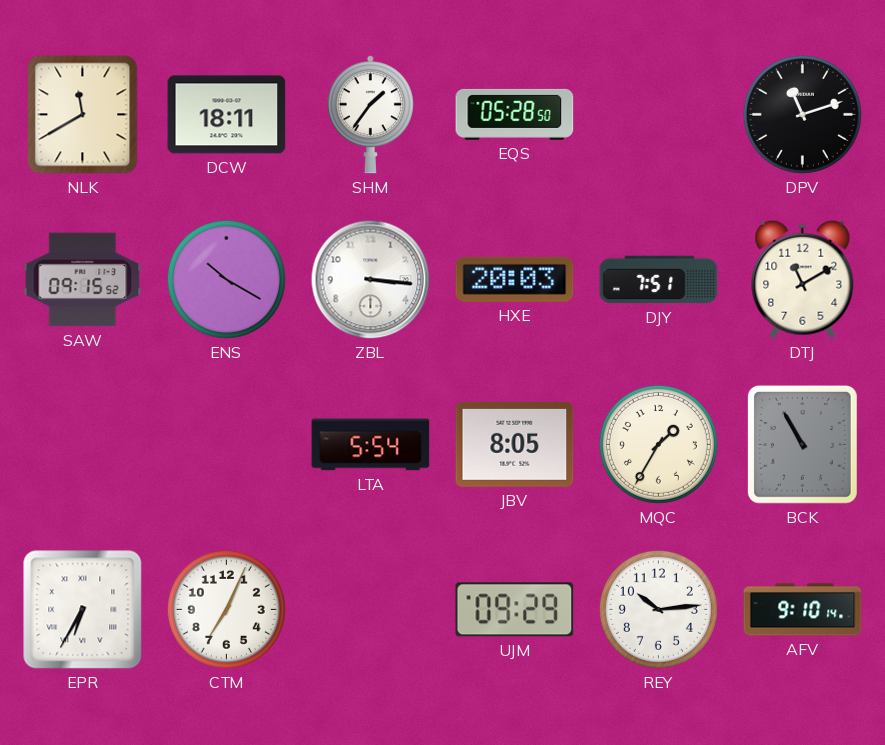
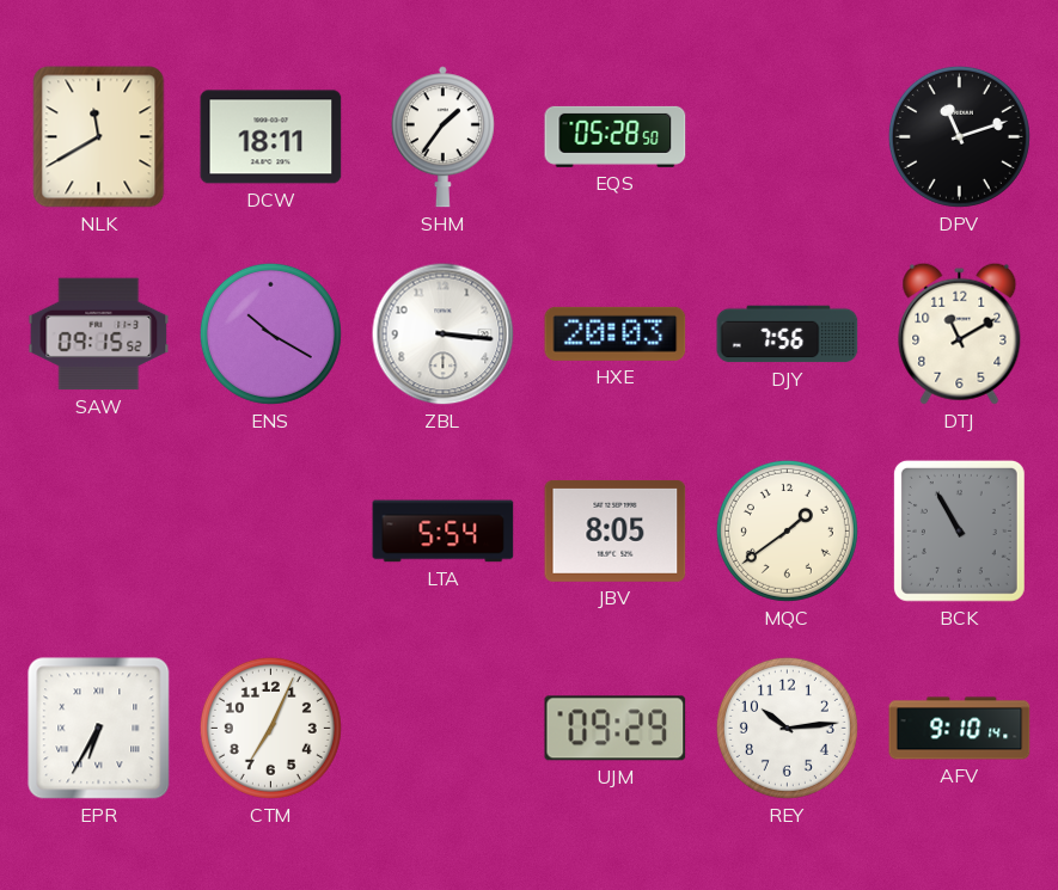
DJY: 7:51 -> 7:56
MQC: 1:35 -> 1:39
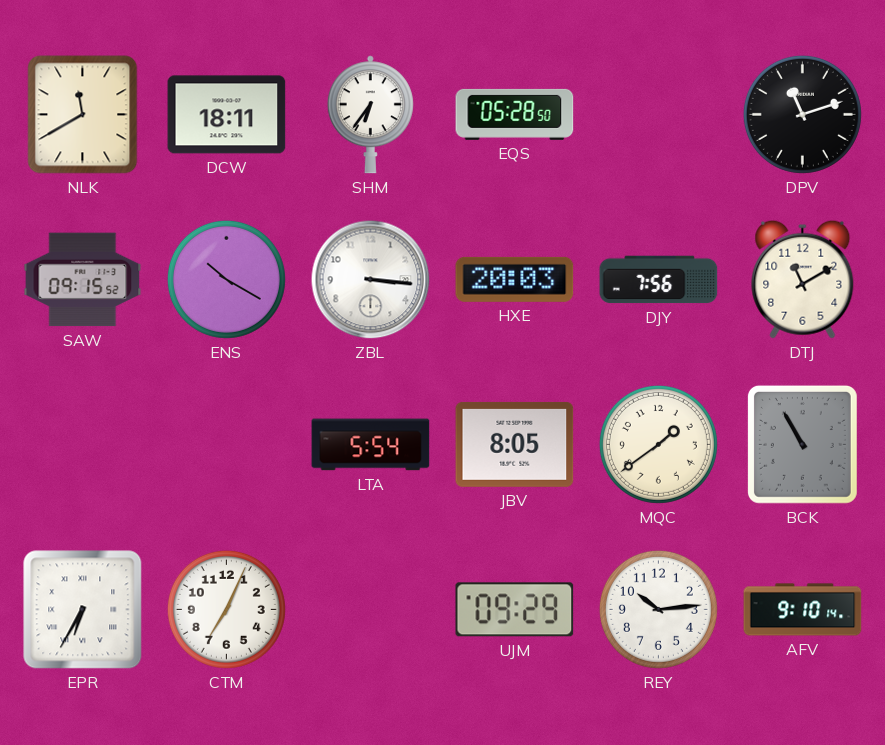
SHM: 1:36 -> 6:36
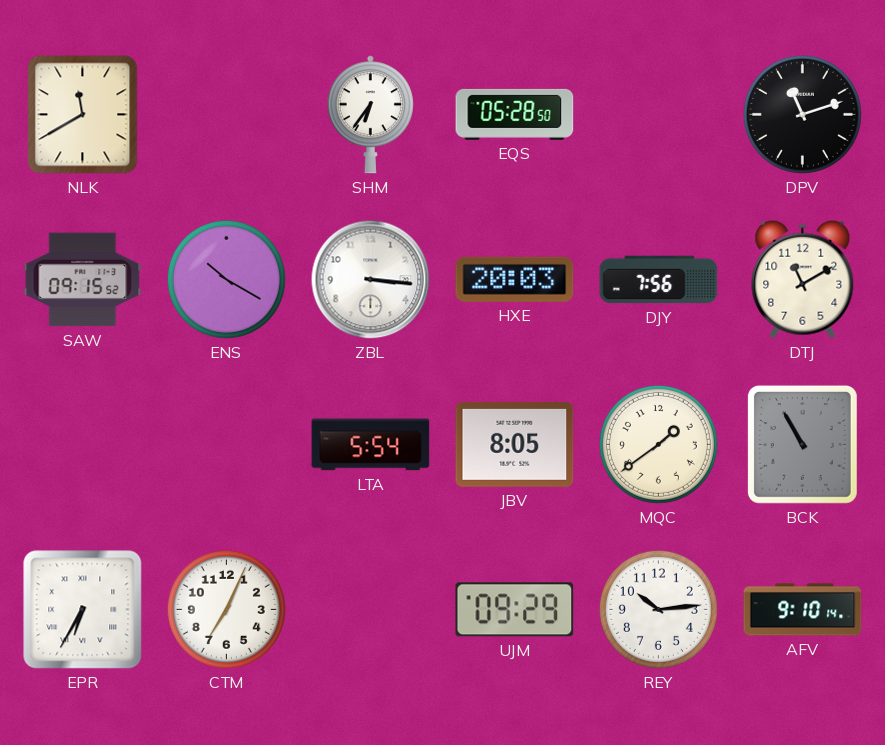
DCW: 18:11 -> none
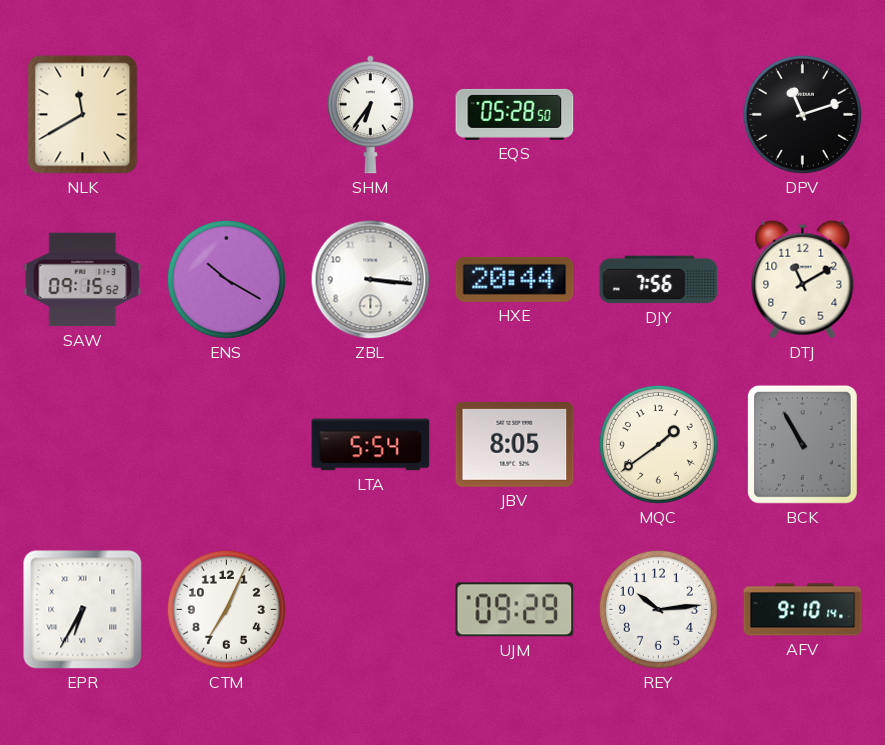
HXE: 20:03 -> 20:44
